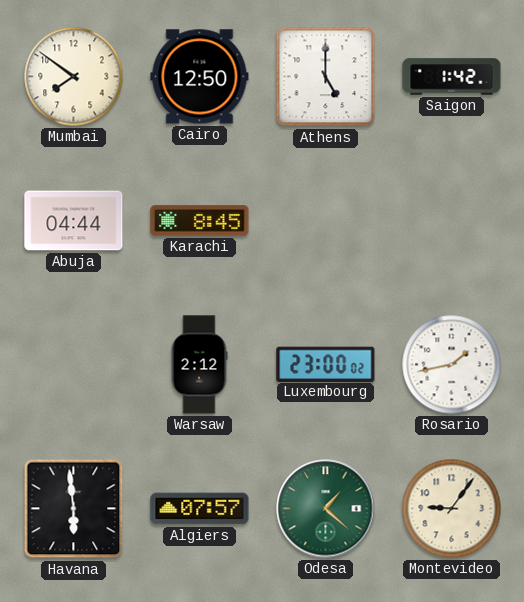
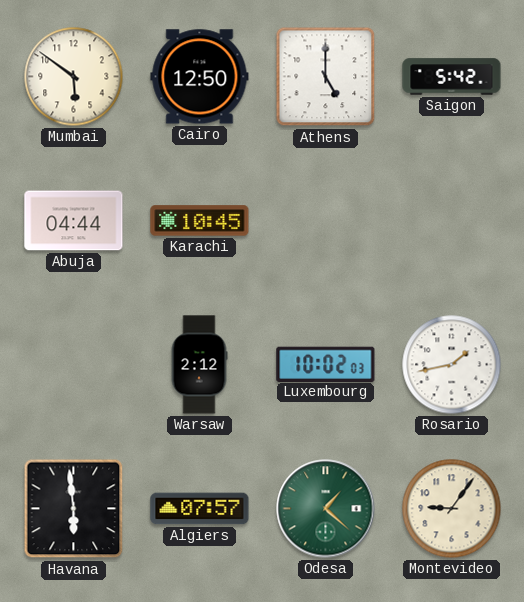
Mumbai: 7:51 -> 5:51
Saigon: 1:42 -> 5:42
Karachi: 8:45 -> 10:45
Luxembourg: 23:00 -> 10:02
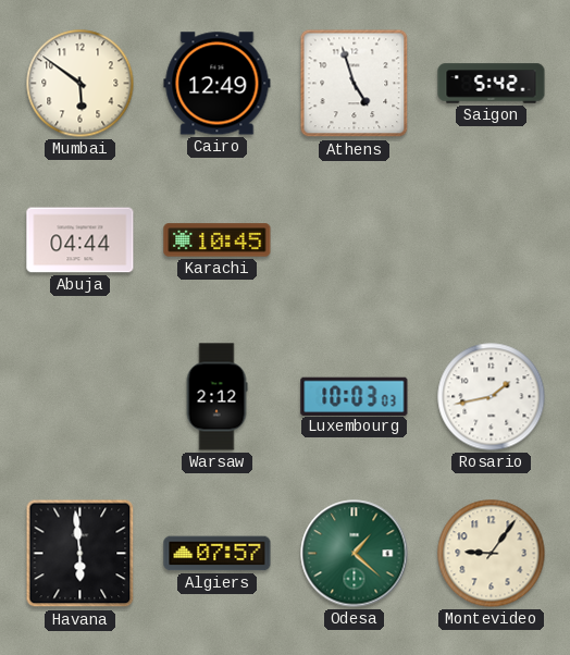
Cairo: 12:50 -> 12:49
Athens: 5:00 -> 4:57
Luxembourg: 10:02 -> 10:03
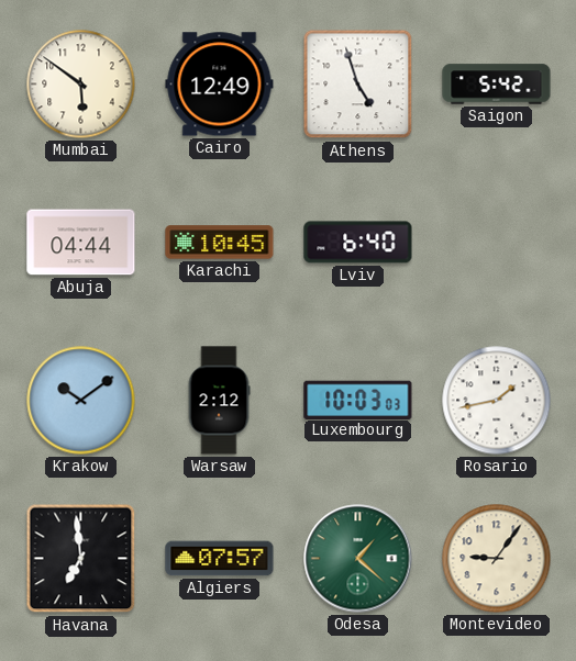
Lviv: none -> 6:40
Krakow: none -> 10:09
Havana: 5:59 -> 6:59
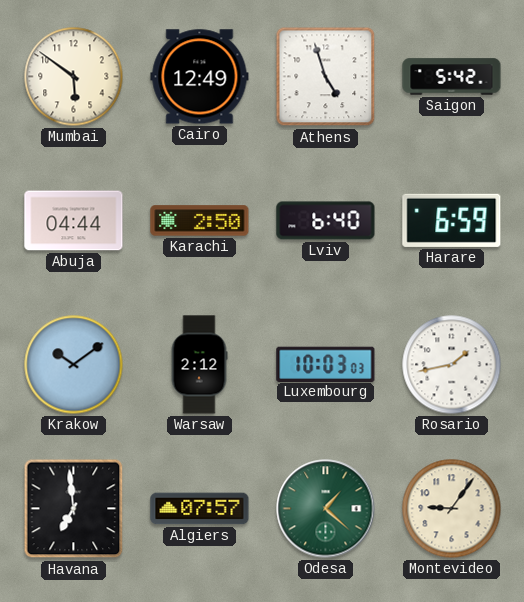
Karachi: 10:45 -> 2:50
Harare: none -> 6:59
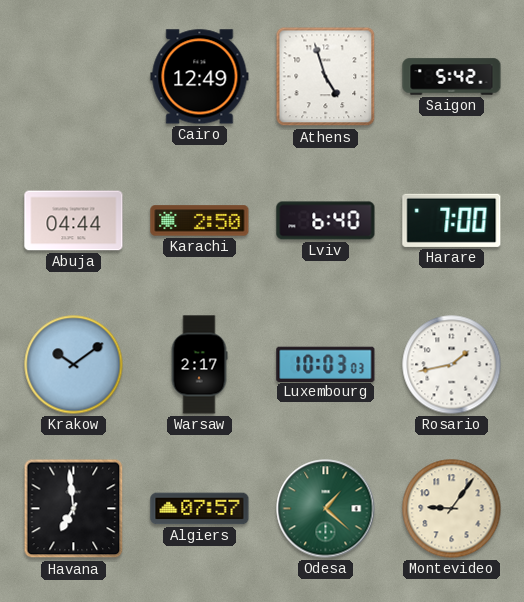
Mumbai: 5:51 -> none
Harare: 6:59 -> 7:00
Warsaw: 2:12 -> 2:17
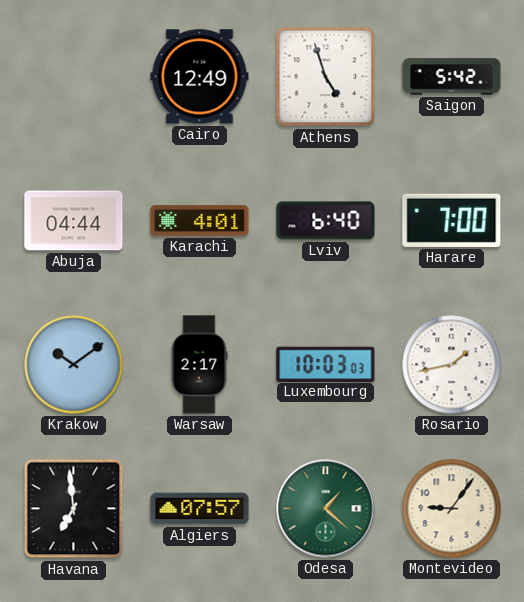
Karachi: 2:50 -> 4:01
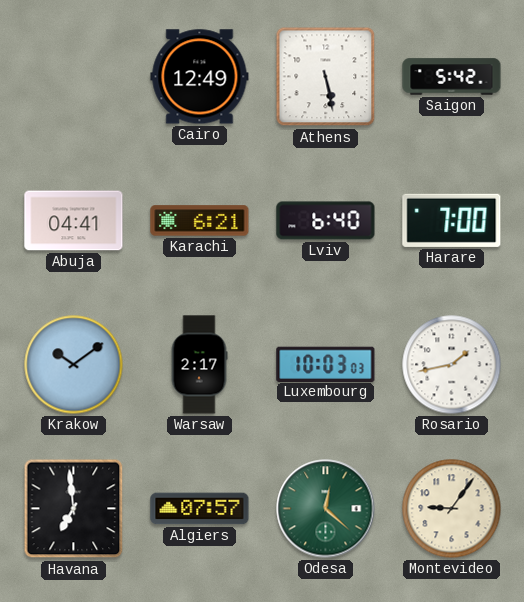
Athens: 4:57 -> 5:28
Abuja: 04:44 -> 04:41
Karachi: 4:01 -> 6:21
Odesa: 1:22 -> 12:22
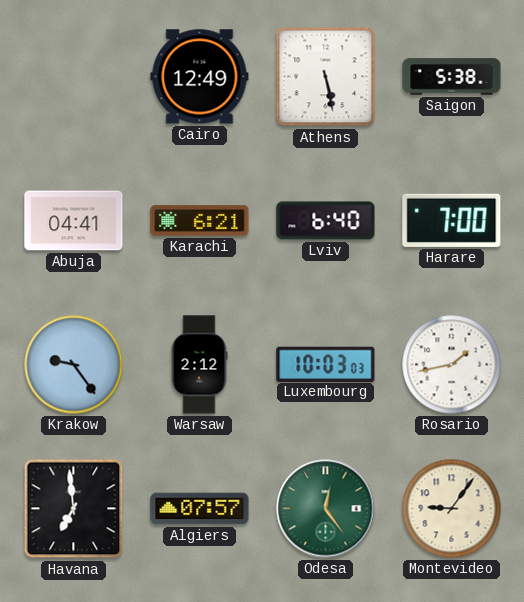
Saigon: 5:42 -> 5:38
Krakow: 10:09 -> 9:24
Warsaw: 2:17 -> 2:12
Odesa: 12:22 -> 12:24
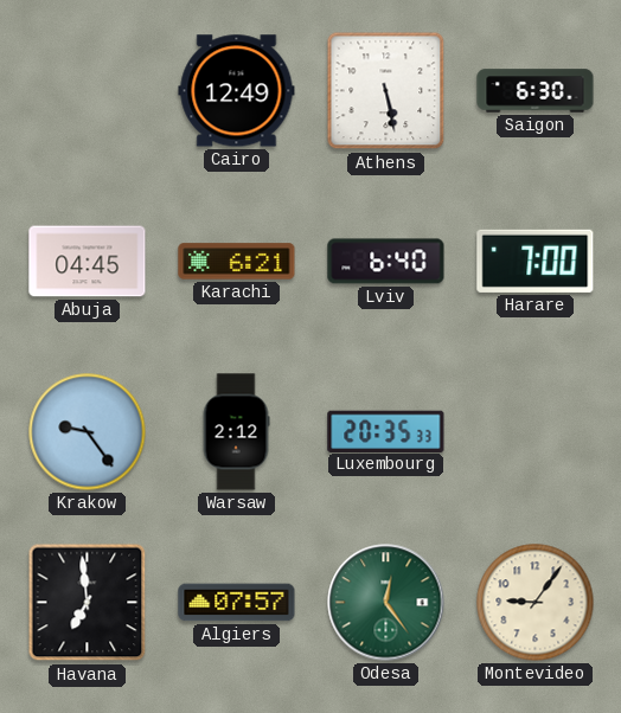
Saigon: 5:38 -> 6:30
Abuja: 04:41 -> 04:45
Luxembourg: 10:03 -> 20:35
Rosario: 1:43 -> none
